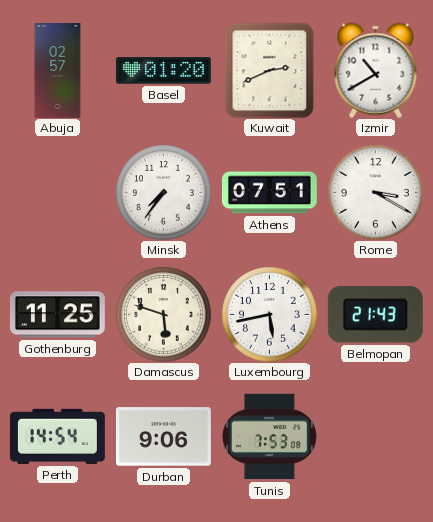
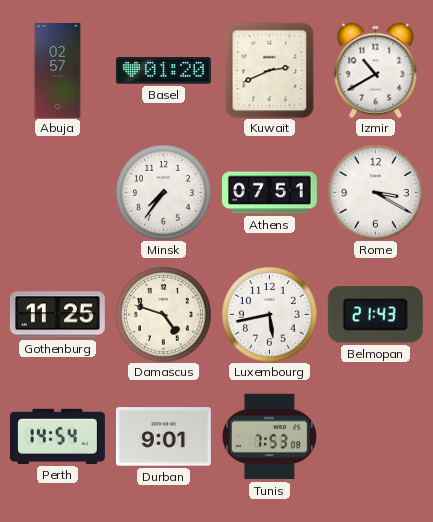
Damascus: 5:48 -> 4:48
Durban: 9:06 -> 9:01
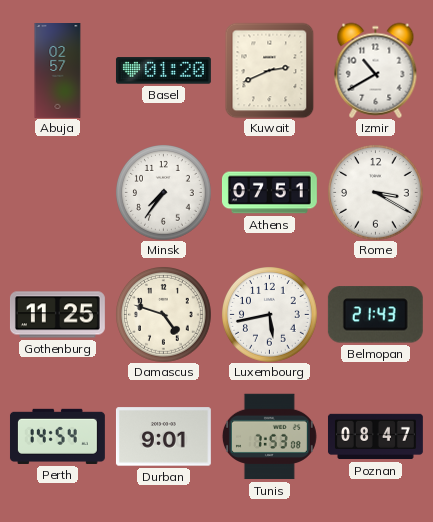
Poznan: none -> 08:47
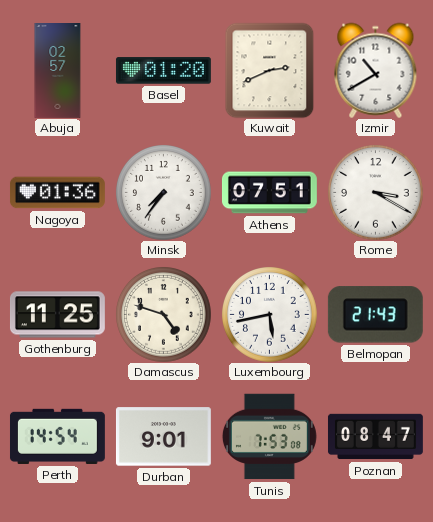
Nagoya: none -> 01:36
